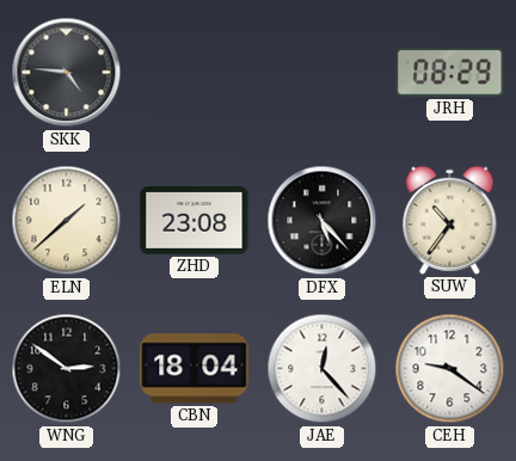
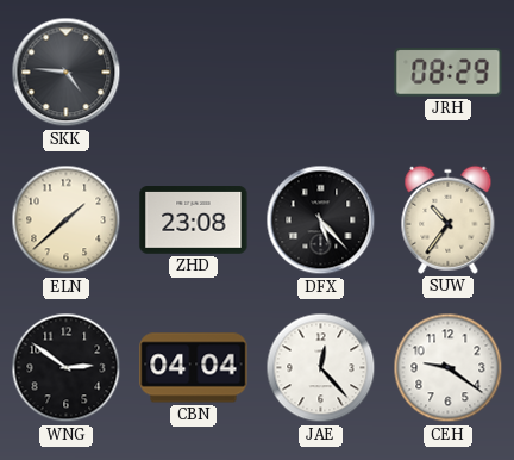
CBN: 18:04 -> 04:04
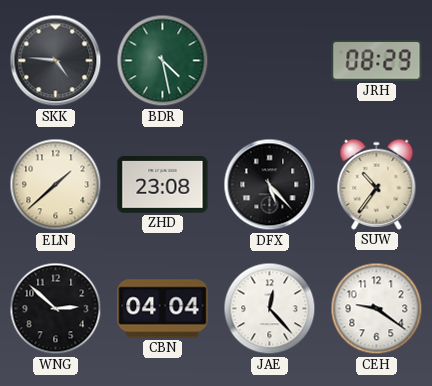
BDR: none -> 4:28
WNG: 2:51 -> 2:52
